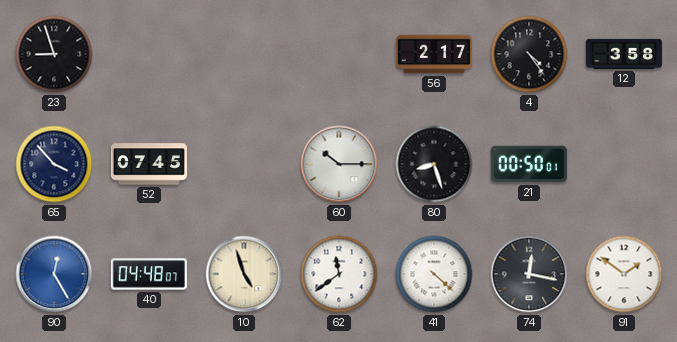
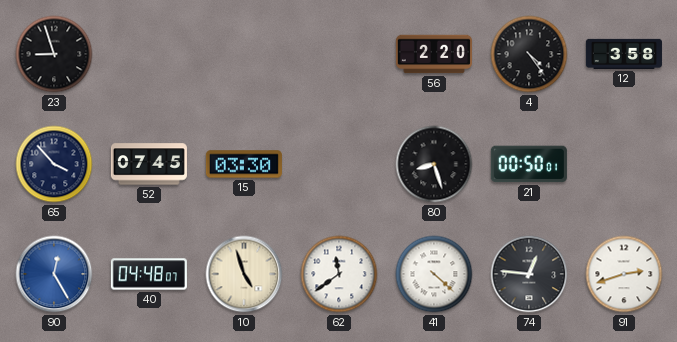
56: 2:17 -> 2:20
15: none -> 03:30
60: 10:15 -> none
74: 12:17 -> 12:46
91: 1:51 -> 2:42
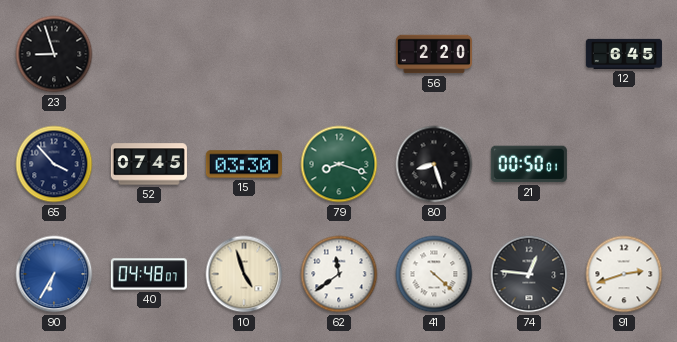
4: 4:24 -> none
12: 3:58 -> 6:45
79: none -> 8:18
90: 12:25 -> 6:35
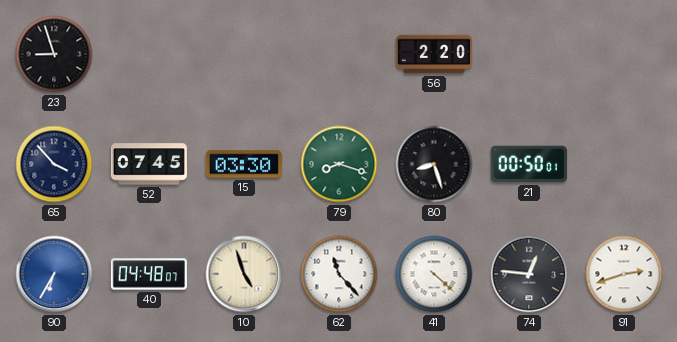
12: 6:45 -> none
62: 11:39 -> 11:23
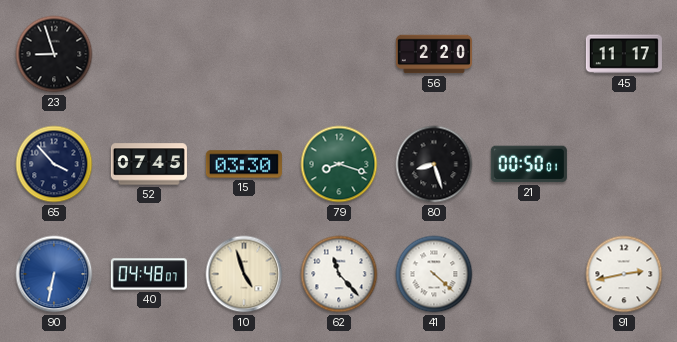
45: none -> 11:17
90: 6:35 -> 6:32
74: 12:46 -> none
91: 2:42 -> 2:43
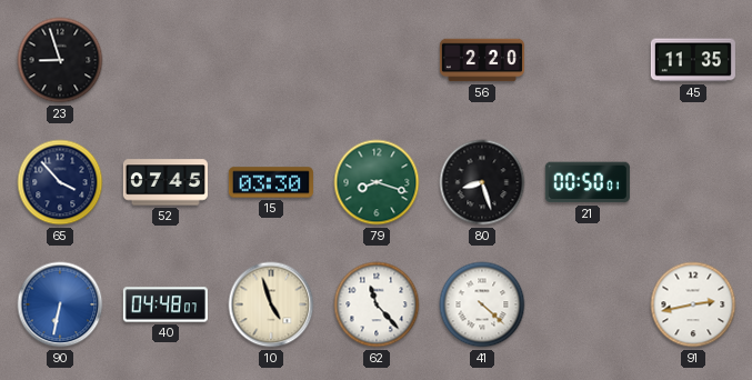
45: 11:17 -> 11:35
